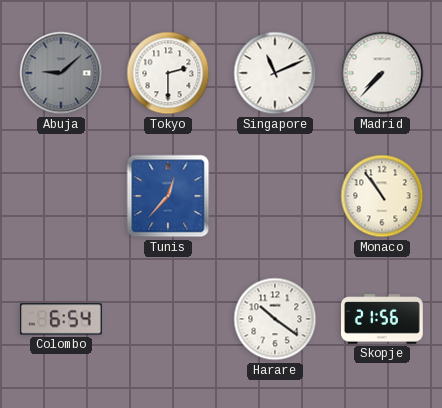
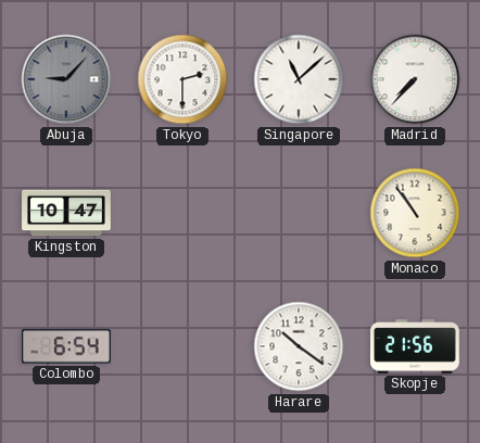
Abuja: 9:08 -> 9:07
Singapore: 11:11 -> 11:08
Kingston: none -> 10:47
Tunis: 12:37 -> none
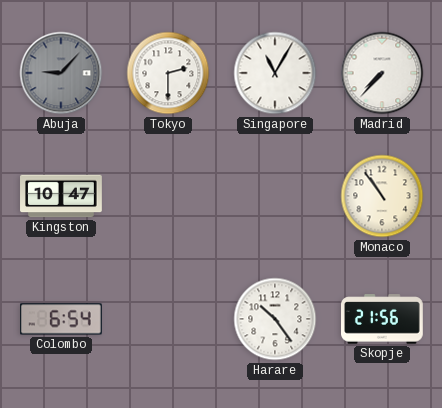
Singapore: 11:08 -> 11:05
Harare: 10:21 -> 10:24
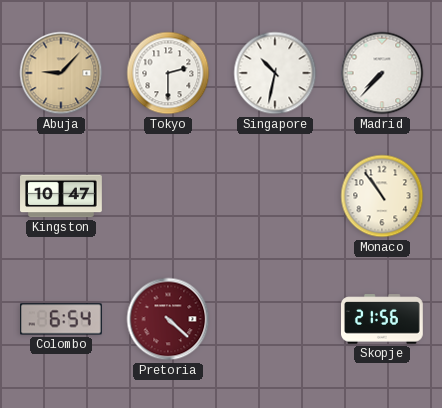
Abuja dial: grey -> champagne
Singapore: 11:05 -> 10:32
Pretoria: none -> 4:22
Harare: 10:24 -> none
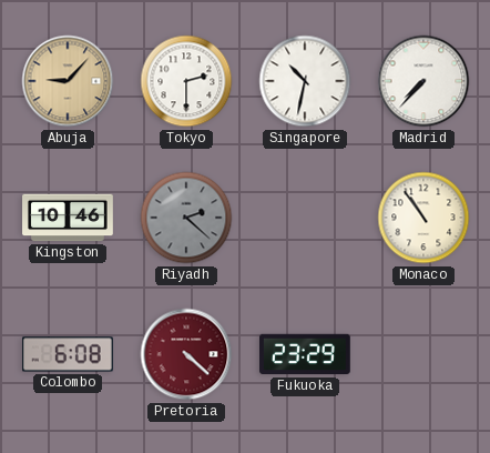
Kingston: 10:47 -> 10:46
Riyadh: none -> 2:22
Colombo: 6:54 -> 6:08
Fukuoka: none -> 23:29
Skopje: 21:56 -> none
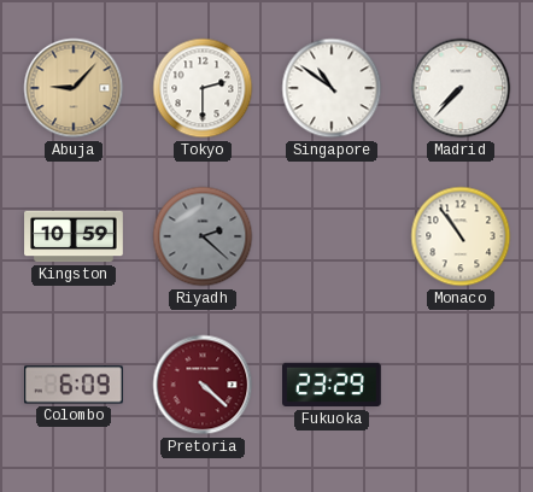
Singapore: 10:32 -> 10:51
Kingston: 10:46 -> 10:59
Colombo: 6:08 -> 6:09
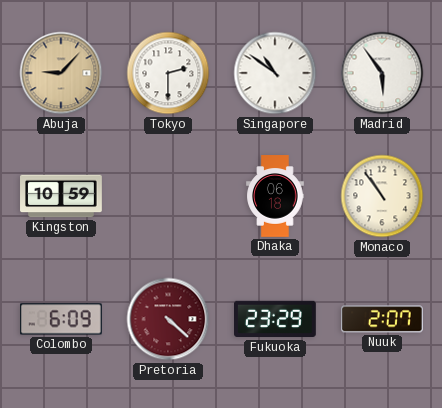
Madrid: 7:37 -> 5:54
Riyadh: 2:22 -> none
Dhaka: none -> 06:18
Nuuk: none -> 2:07
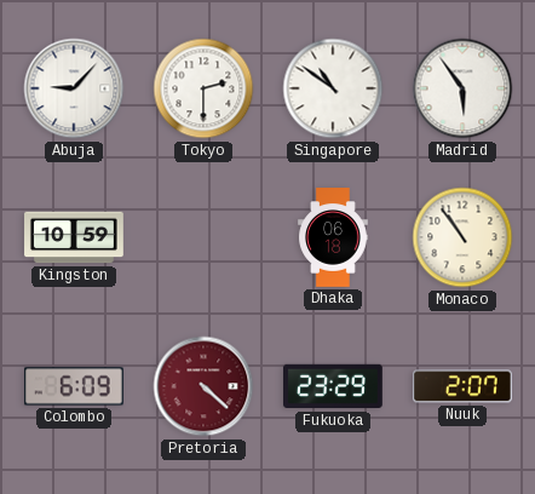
Abuja dial: champagne -> white
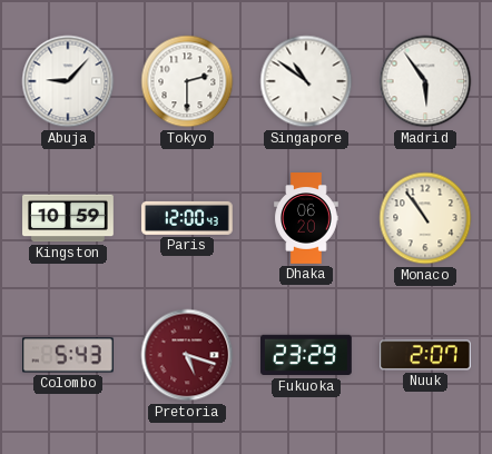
Paris: none -> 12:00
Dhaka: 06:18 -> 06:20
Colombo: 6:09 -> 5:43
Pretoria: 4:22 -> 5:18
